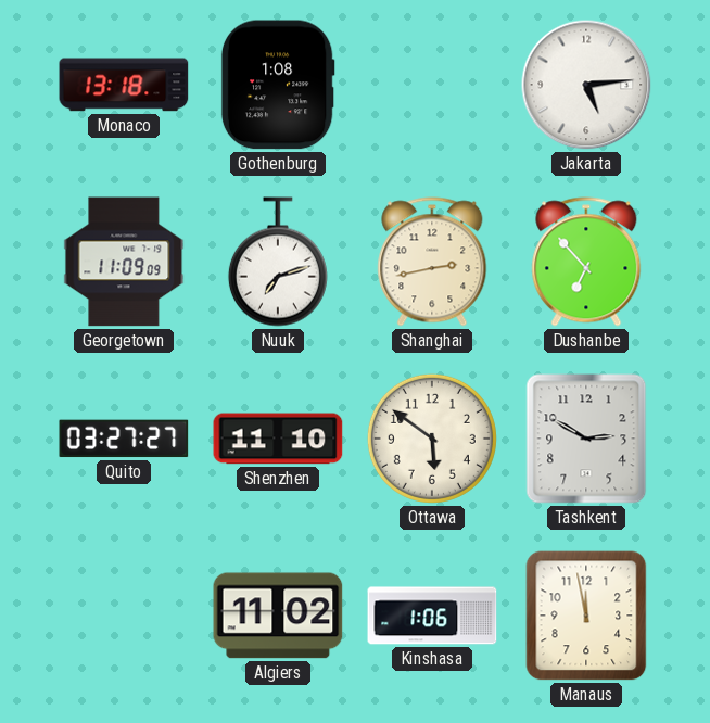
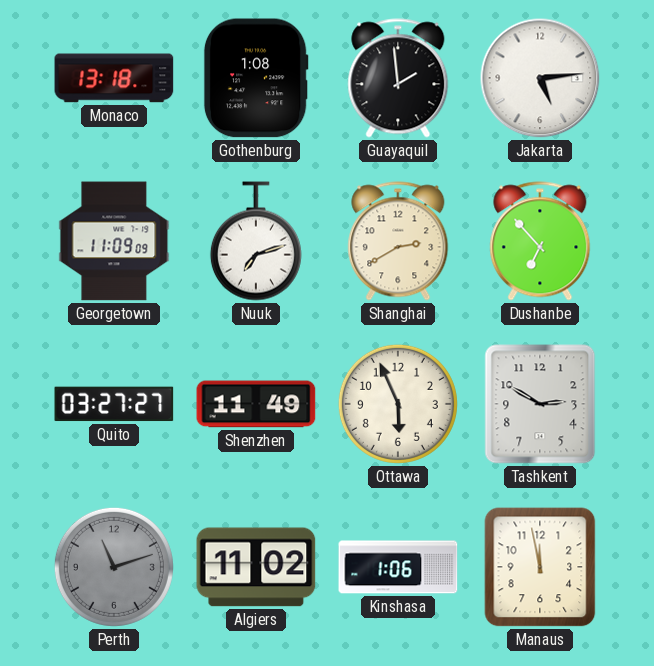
Guayaquil: none -> 1:59
Shanghai: 2:43 -> 2:40
Shenzhen: 11:10 -> 11:49
Ottawa: 5:51 -> 5:56
Perth: none -> 11:12
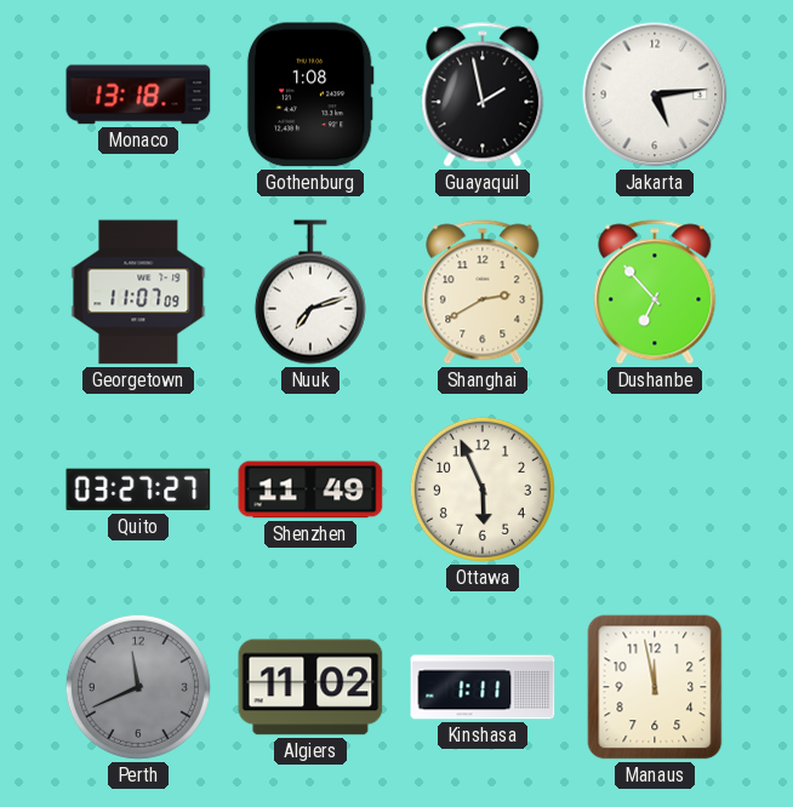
Guayaquil: 1:59 -> 1:58
Georgetown: 11:09 -> 11:07
Tashkent: 2:50 -> none
Perth: 11:12 -> 11:41
Kinshasa: 1:06 -> 1:11
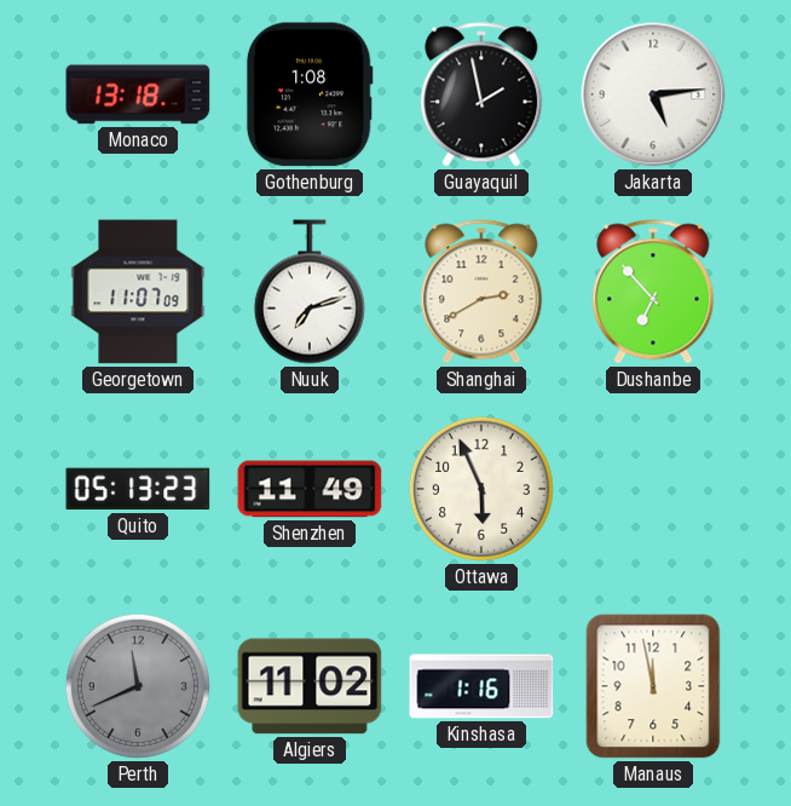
Quito: 03:27 -> 05:13
Kinshasa: 1:11 -> 1:16
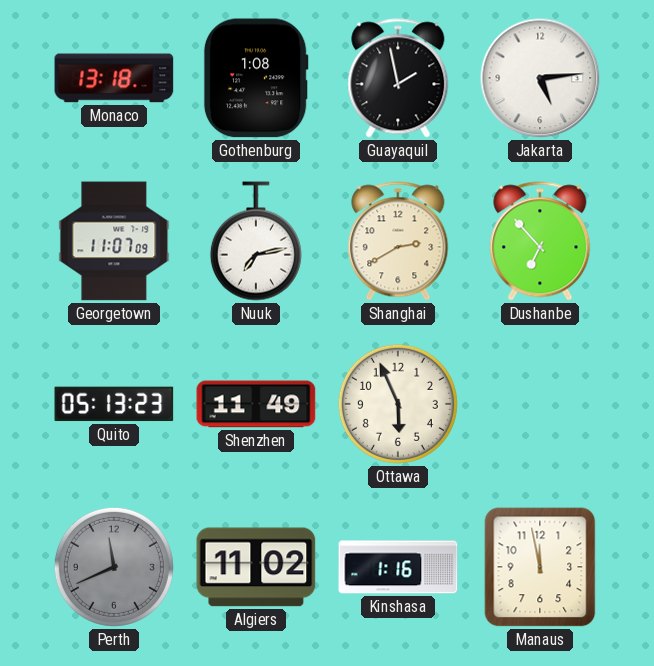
Nuuk: 7:12 -> 7:13
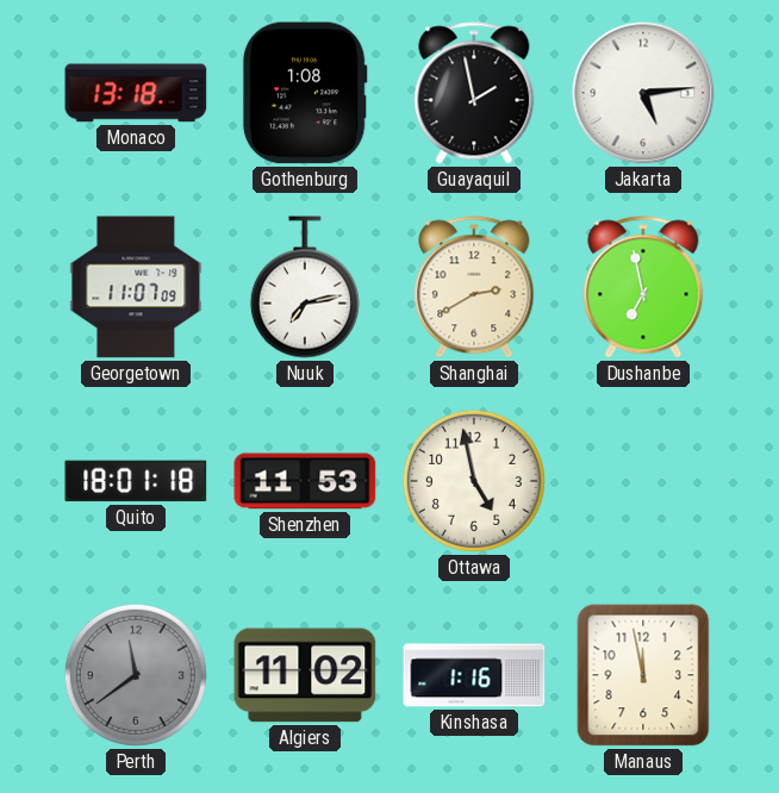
Dushanbe: 6:53 -> 6:58
Quito: 05:13 -> 18:01
Shenzhen: 11:49 -> 11:53
Ottawa: 5:56 -> 4:58
Perth: 11:41 -> 11:39
